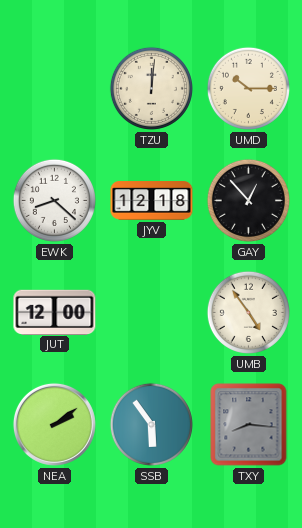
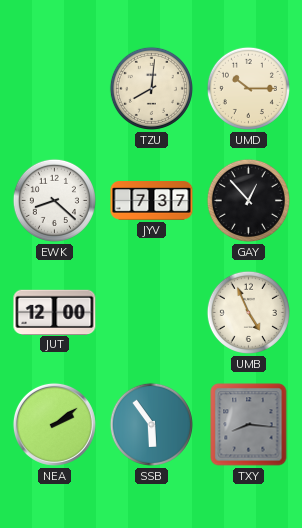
TZU: 12:01 -> 8:01
JYV: 12:18 -> 7:37
UMB: 4:54 -> 4:56
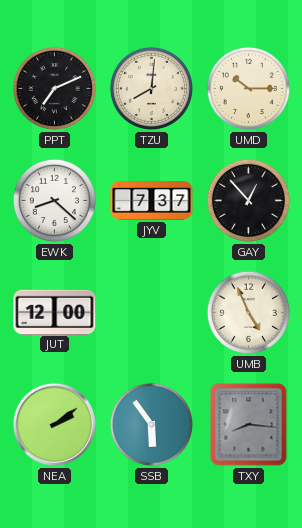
PPT: none -> 7:11
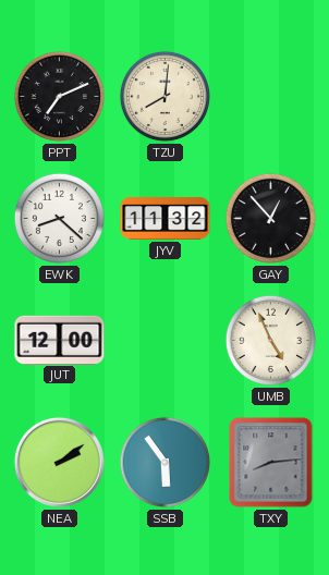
UMD: 10:15 -> none
JYV: 7:37 -> 11:32
TXY: 8:16 -> 8:14
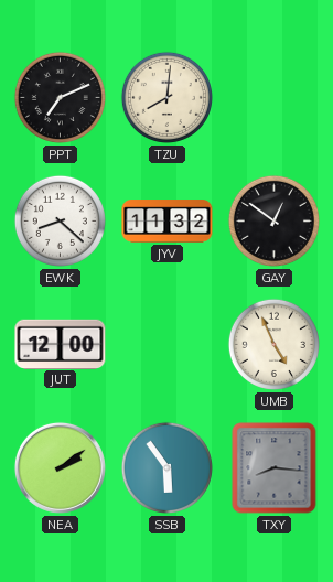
GAY: 12:53 -> 12:51
TXY: 8:14 -> 8:16
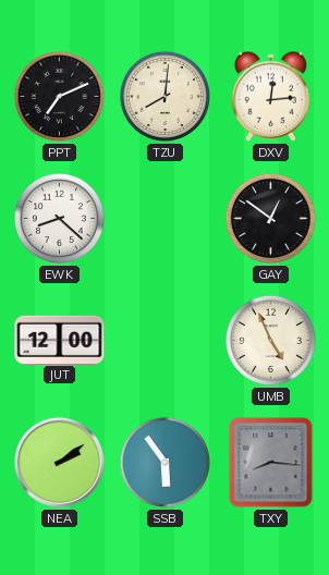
DXV: none -> 12:14
JYV: 11:32 -> none
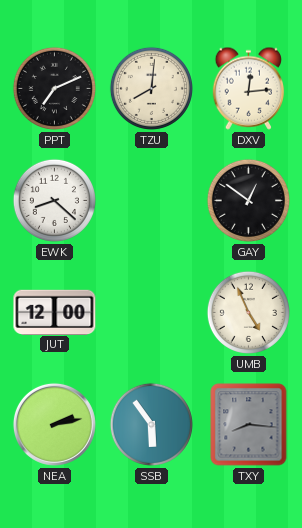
NEA: 2:09 -> 2:13
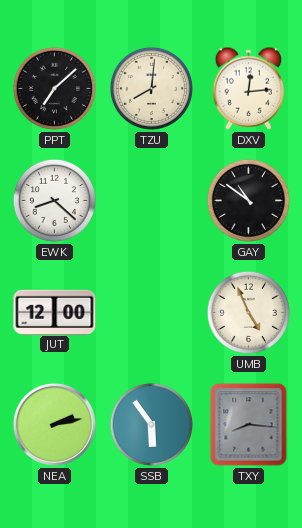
PPT: 7:11 -> 7:08
GAY: 12:51 -> 10:51
